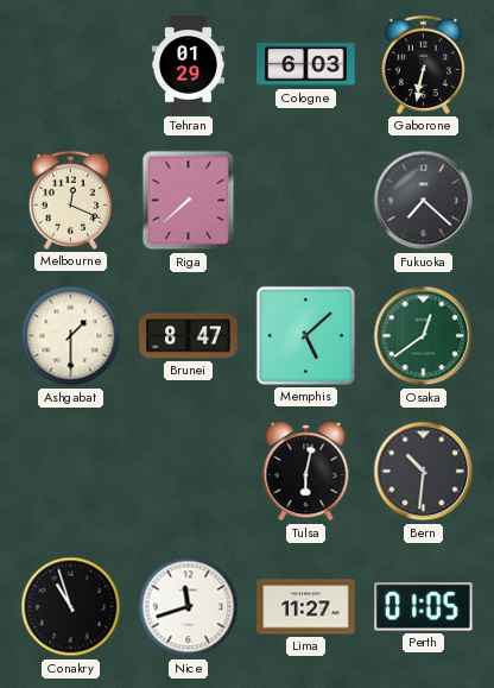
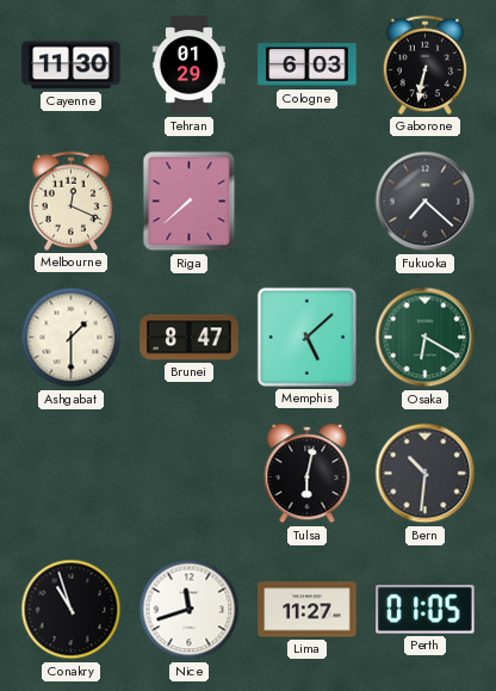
Cayenne: none -> 11:30
Osaka: 12:39 -> 6:20
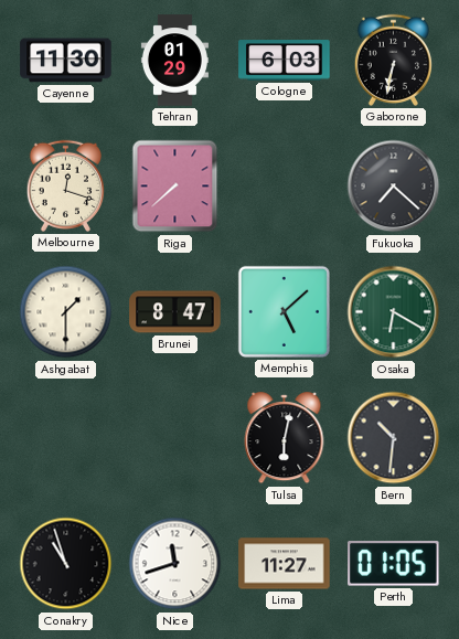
Melbourne: 12:19 -> 12:18
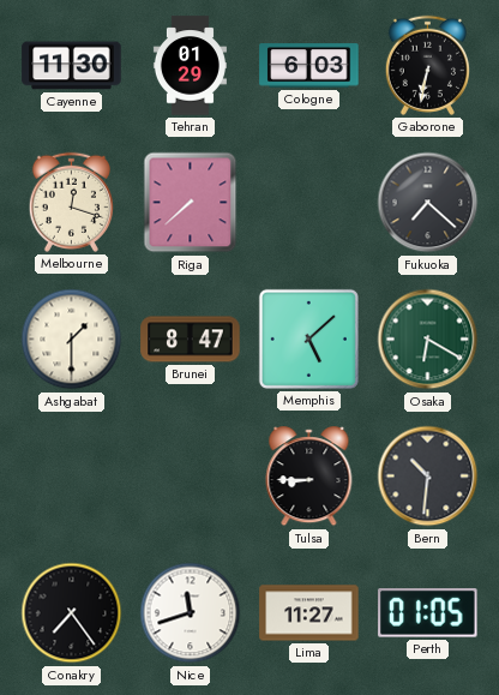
Tulsa: 6:02 -> 8:45
Conakry: 10:57 -> 7:24
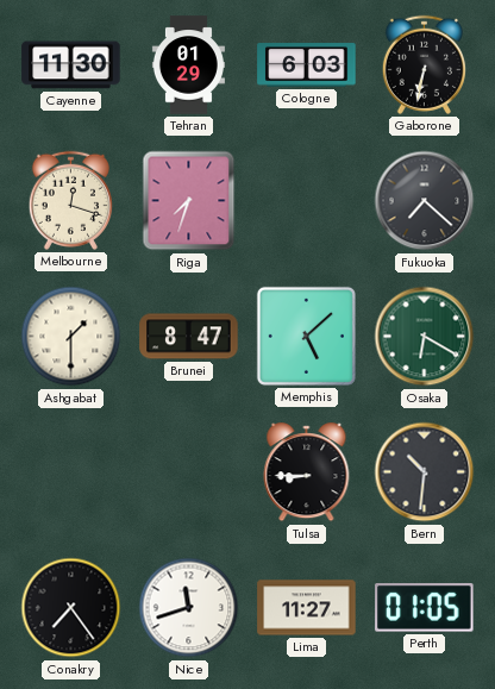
Riga: 7:38 -> 7:33
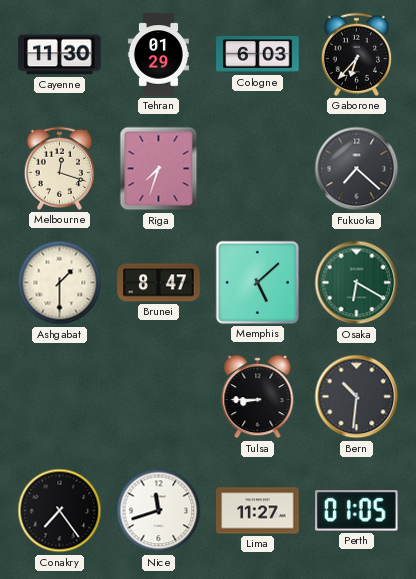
Gaborone: 6:32 -> 6:37
